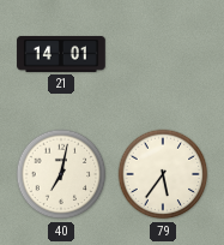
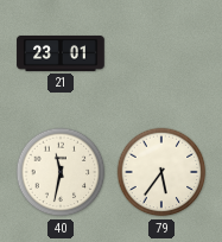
21: 14:01 -> 23:01
40: 7:02 -> 11:32
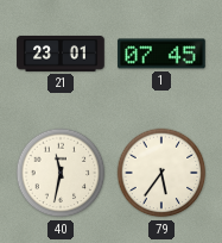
1: none -> 07:45
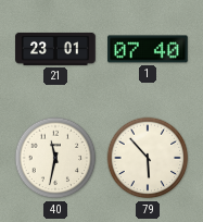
1: 07:45 -> 07:40
79: 5:36 -> 5:53
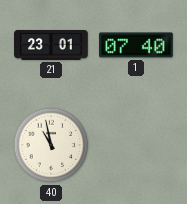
40: 11:32 -> 10:58
79: 5:53 -> none
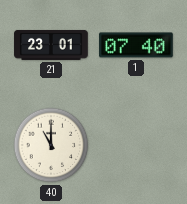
40: 10:58 -> 11:00
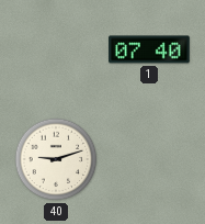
21: 23:01 -> none
40: 11:00 -> 9:12
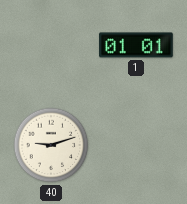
1: 07:40 -> 01:01
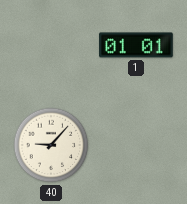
40: 9:12 -> 9:07
